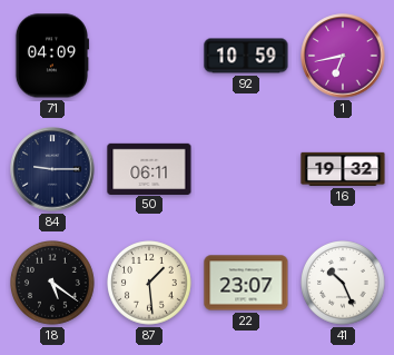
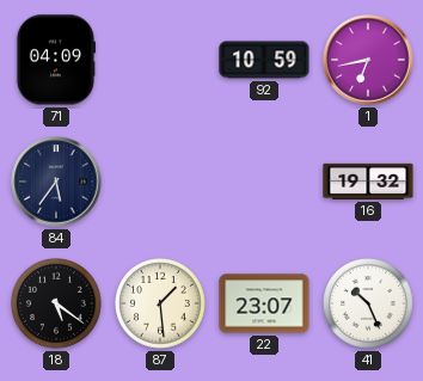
84: 9:15 -> 5:36
50: 06:11 -> none
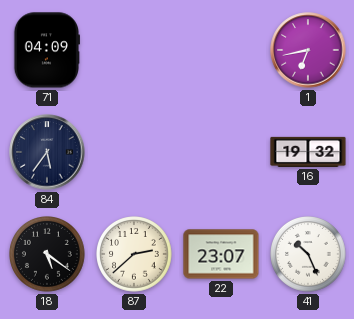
92: 10:59 -> none
87: 1:29 -> 2:38
